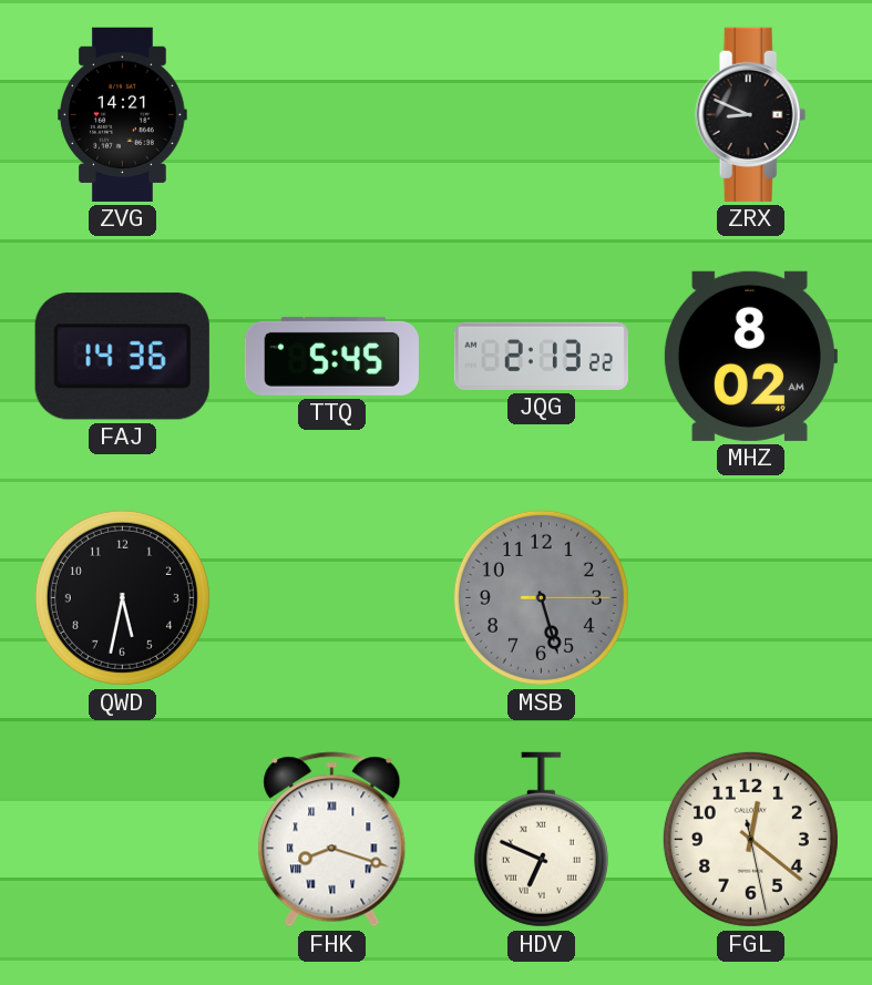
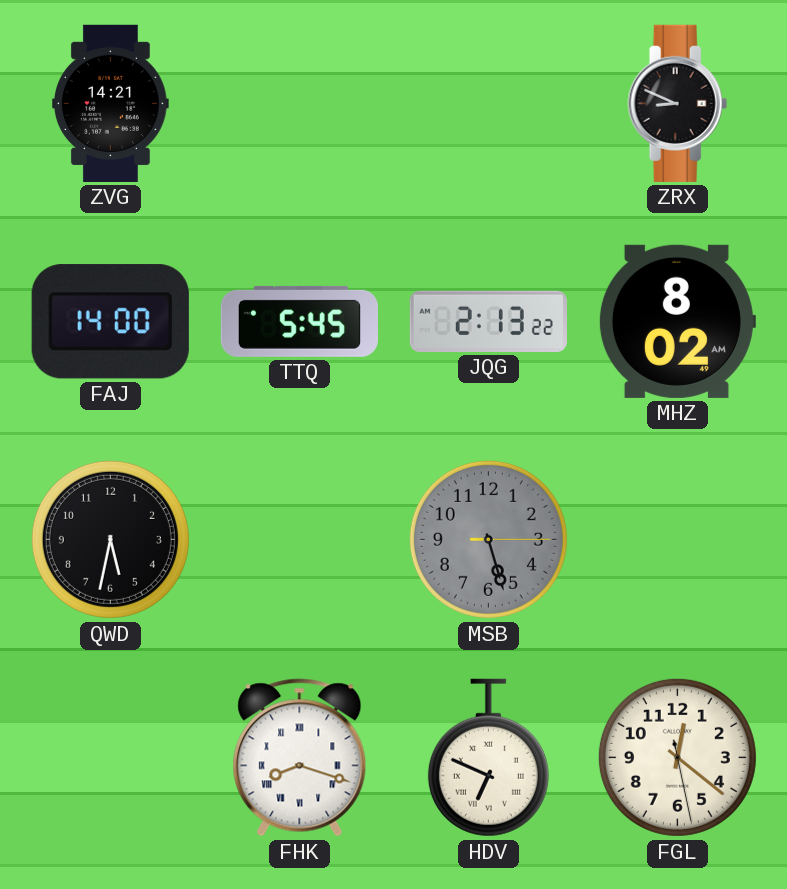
FAJ: 14:36 -> 14:00
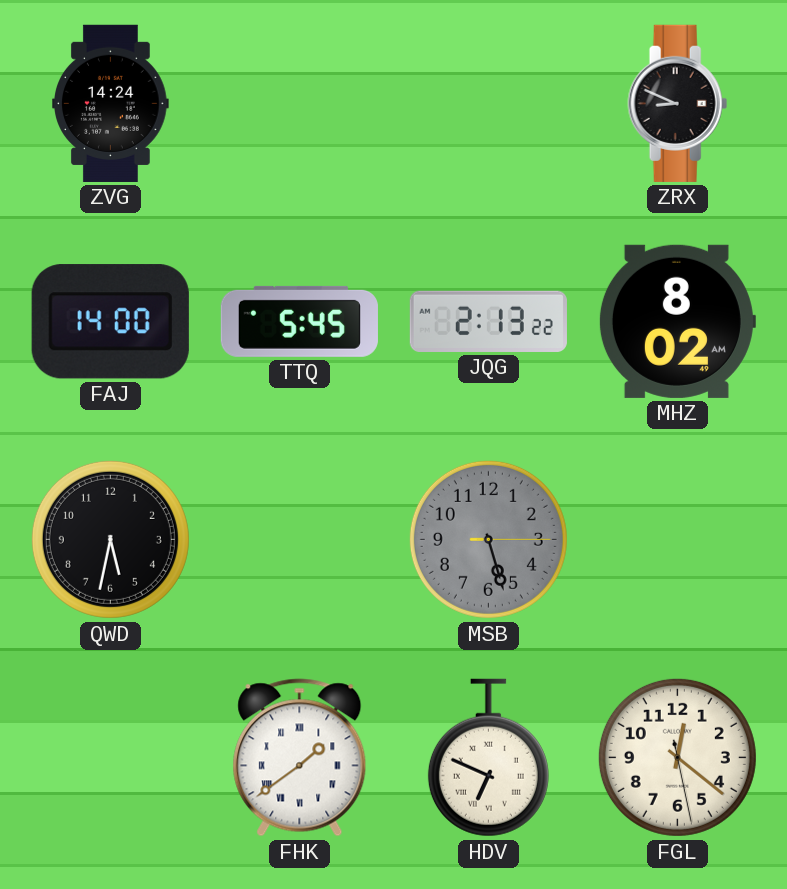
ZVG: 14:21 -> 14:24
FHK: 8:18 -> 1:39
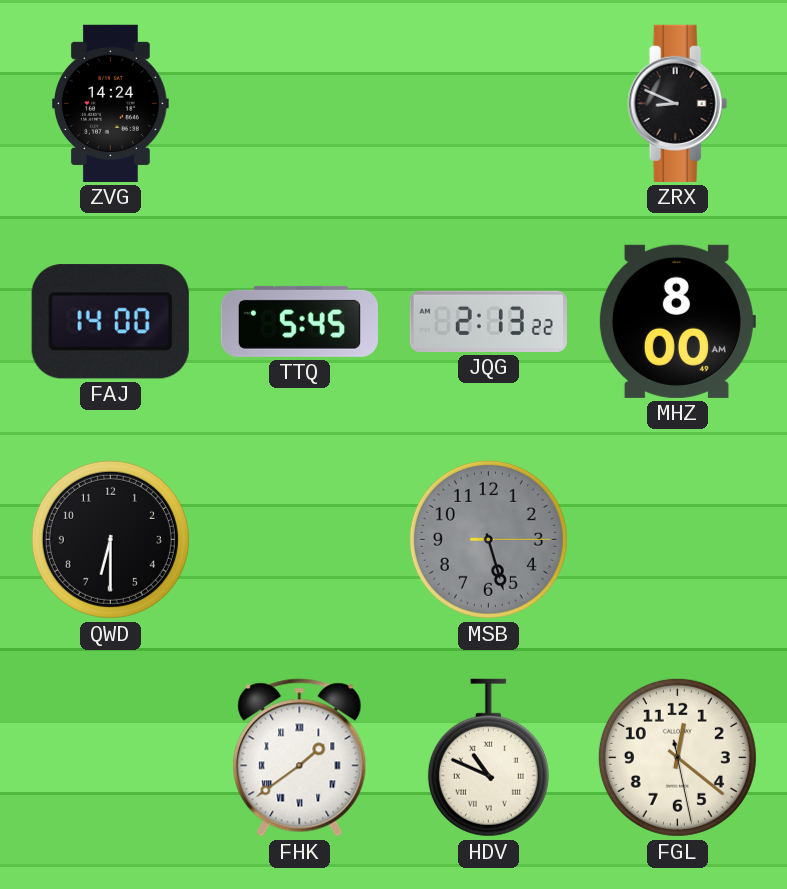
MHZ: 8:02 -> 8:00
QWD: 5:32 -> 6:30
HDV: 6:49 -> 10:49
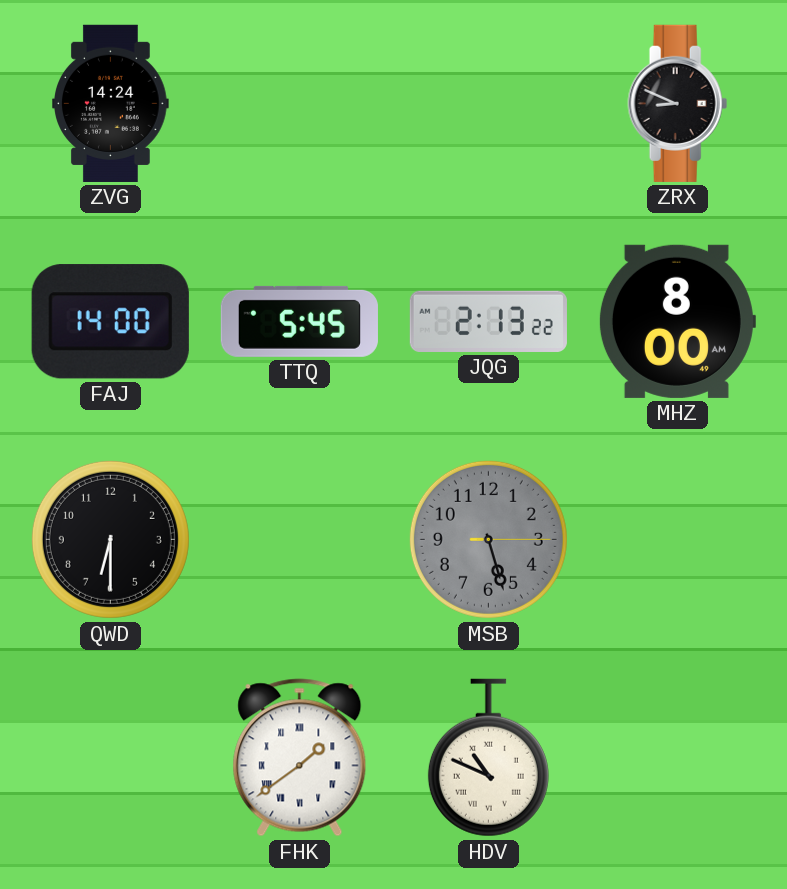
FGL: 12:21 -> none
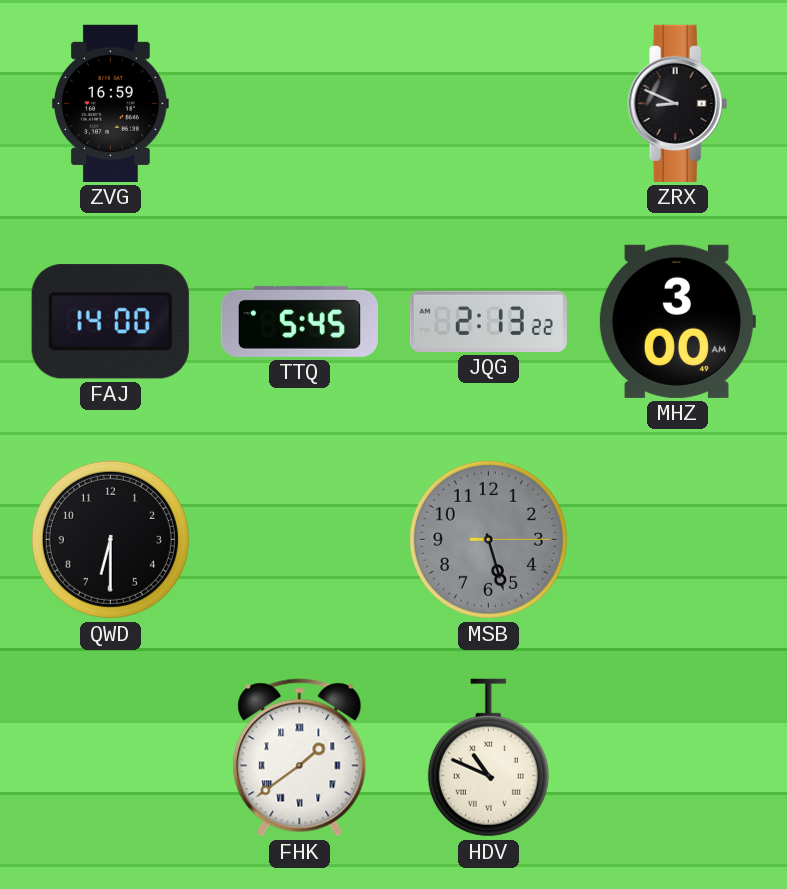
ZVG: 14:24 -> 16:59
MHZ: 8:00 -> 3:00
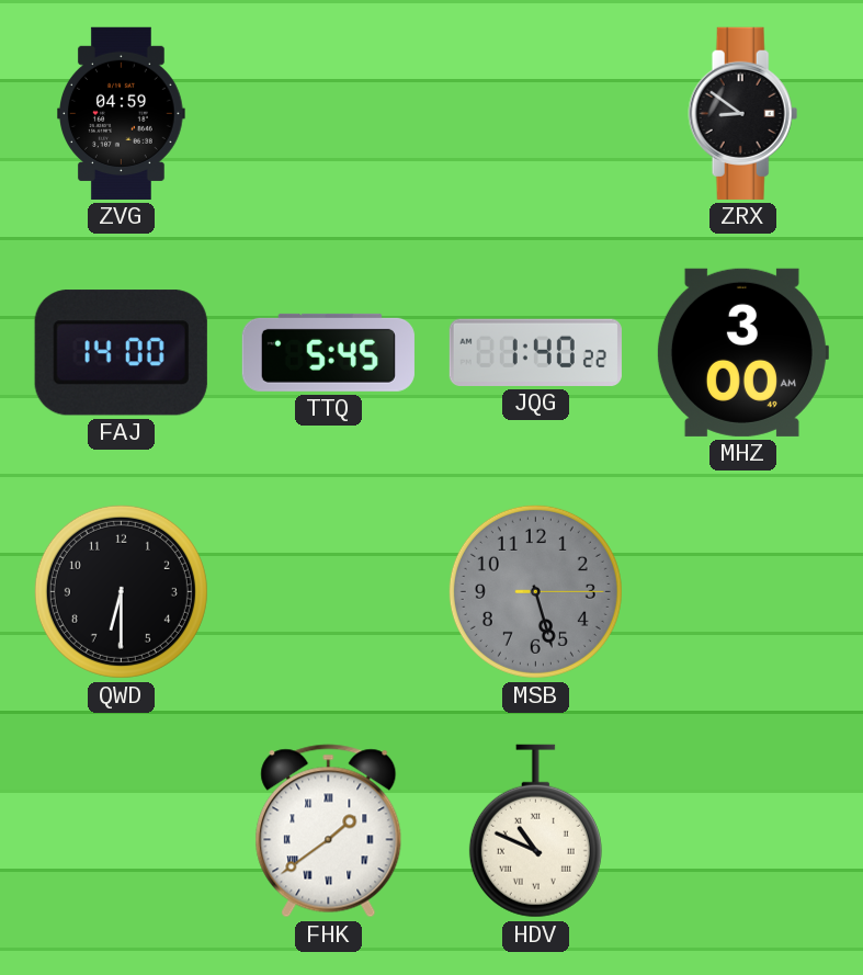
ZVG: 16:59 -> 04:59
ZRX: 8:49 -> 8:51
JQG: 2:13 -> 1:40
